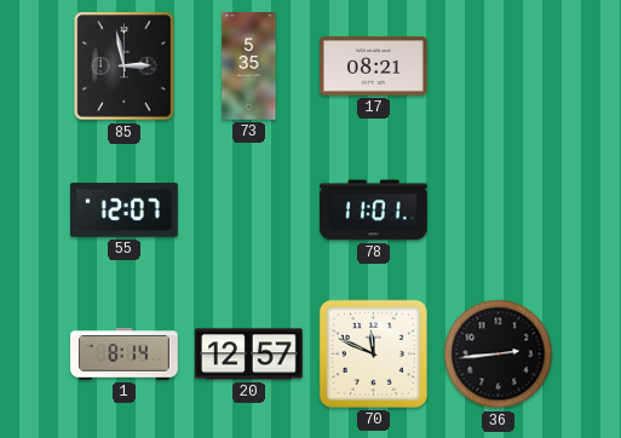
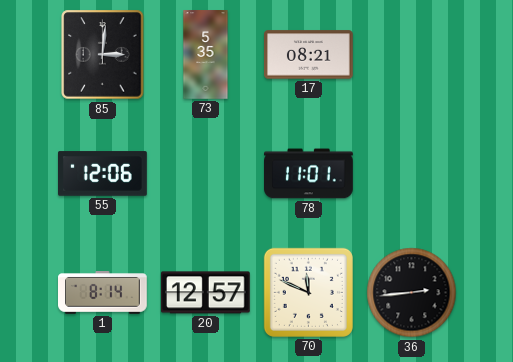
85: 2:58 -> 3:01
55: 12:07 -> 12:06
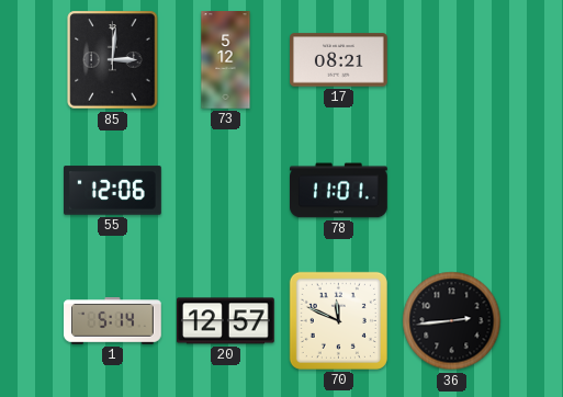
73: 5:35 -> 5:12
1: 8:14 -> 5:14
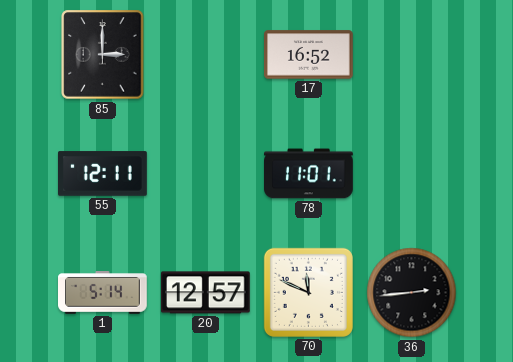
85: 3:01 -> 3:00
73: 5:12 -> none
17: 08:21 -> 16:52
55: 12:06 -> 12:11
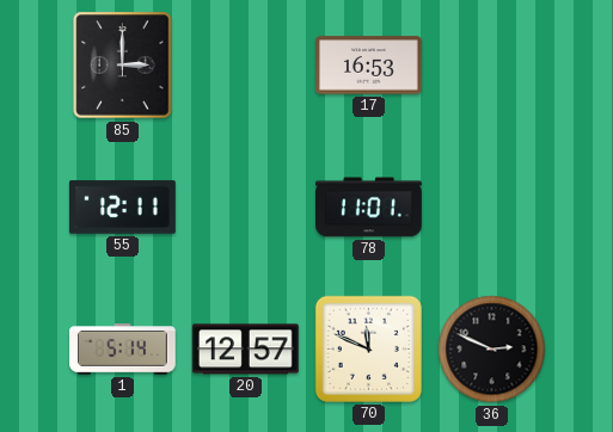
17: 16:52 -> 16:53
36: 2:44 -> 2:49
